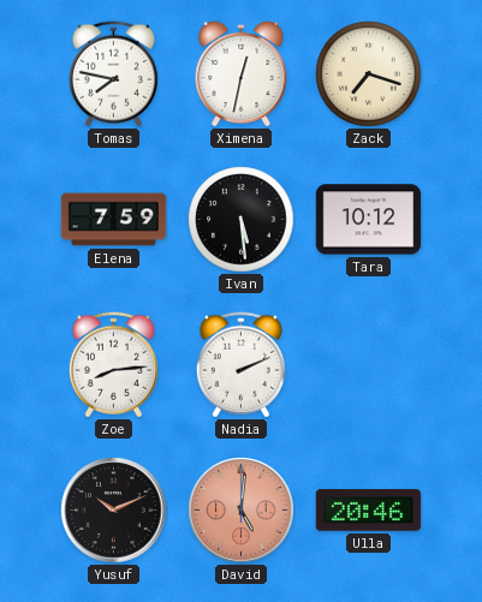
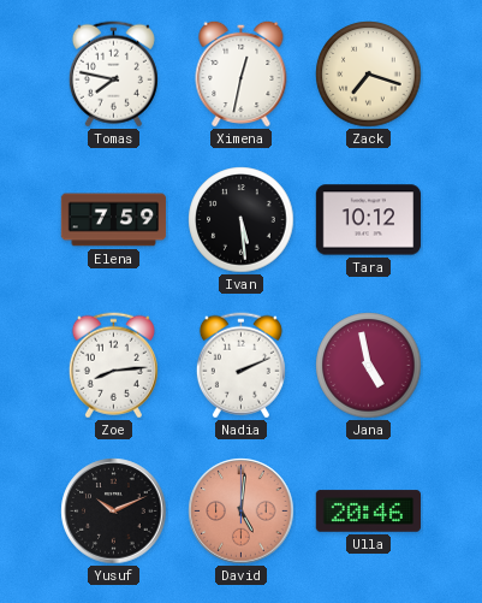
Jana: none -> 4:58
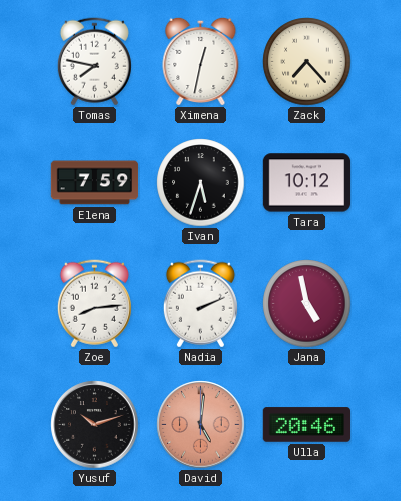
Zack: 7:18 -> 7:23
Ivan: 5:29 -> 5:33
Yusuf: 10:11 -> 10:12
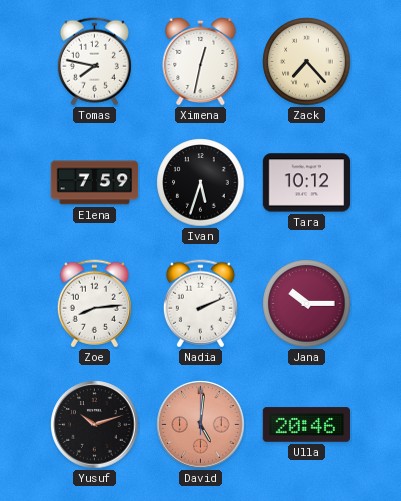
Jana: 4:58 -> 10:15
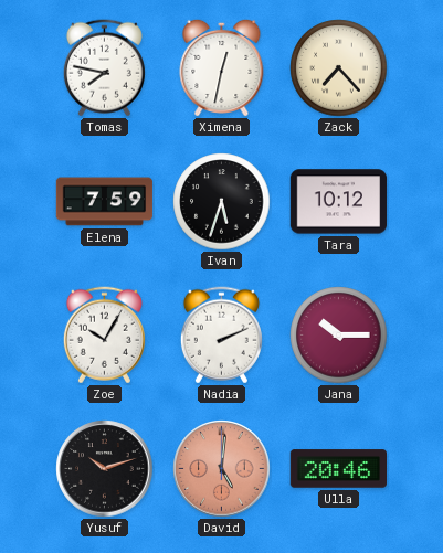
Zoe: 8:14 -> 10:05
